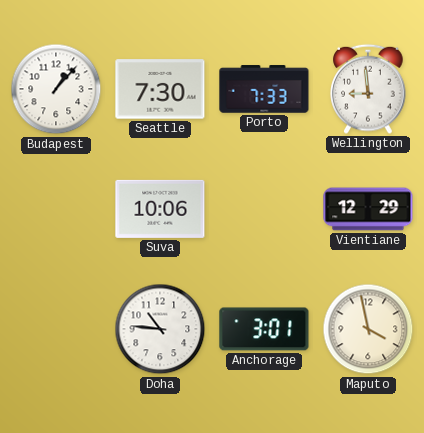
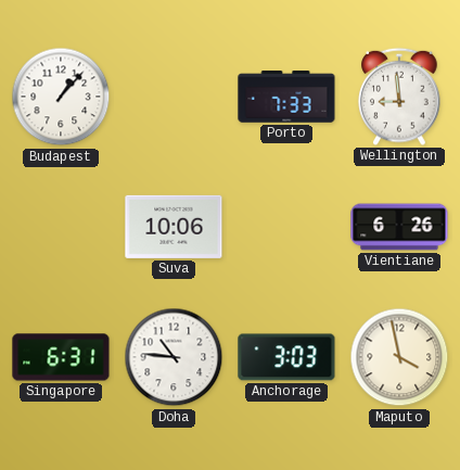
Seattle: 7:30 -> none
Vientiane: 12:29 -> 6:26
Singapore: none -> 6:31
Anchorage: 3:01 -> 3:03
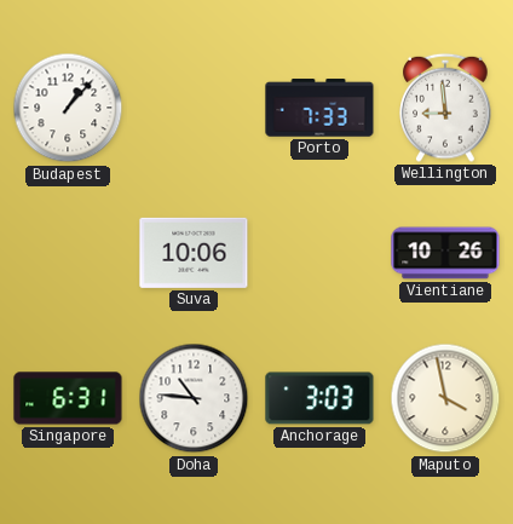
Vientiane: 6:26 -> 10:26
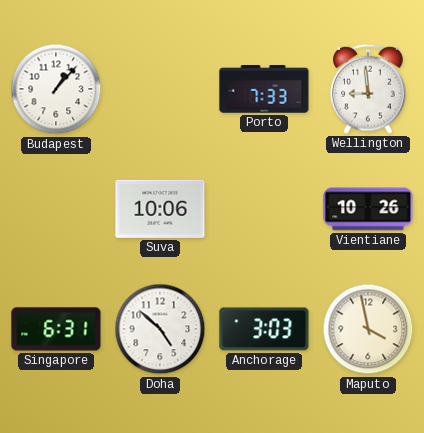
Doha: 10:46 -> 4:52
